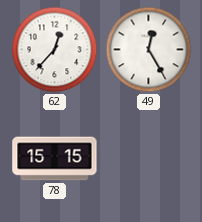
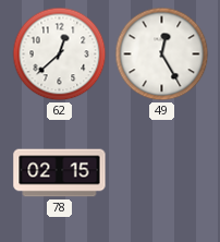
62: 12:37 -> 12:38
78: 15:15 -> 02:15
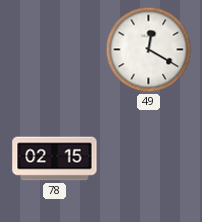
62: 12:38 -> none
49: 12:25 -> 12:20
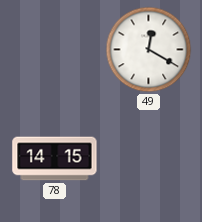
78: 02:15 -> 14:15
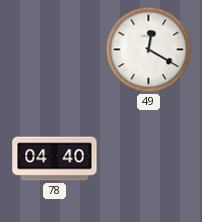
78: 14:15 -> 04:40
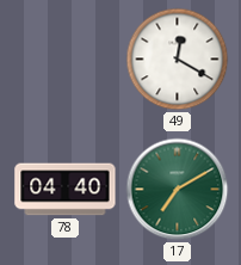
17: none -> 7:10
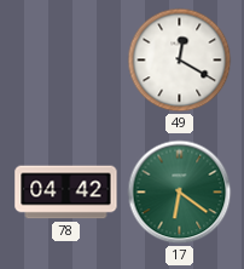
78: 04:40 -> 04:42
17: 7:10 -> 6:21
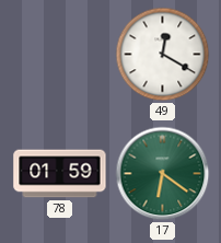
78: 04:42 -> 01:59
